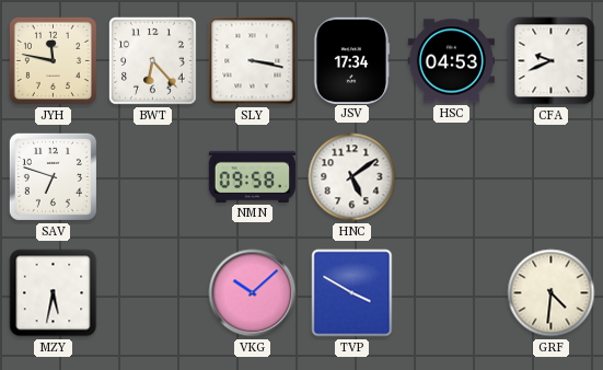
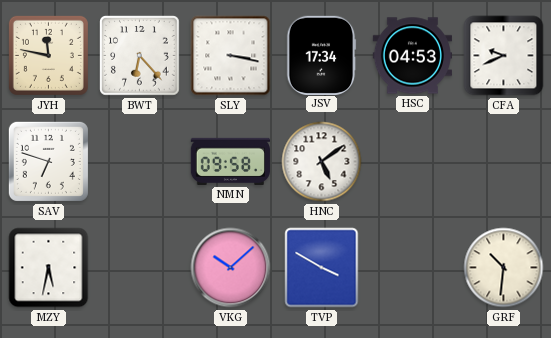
GRF: 4:31 -> 10:31
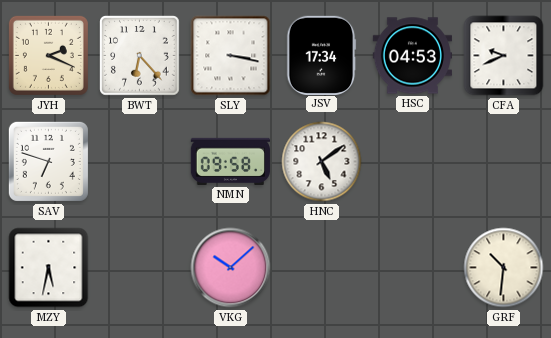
JYH: 11:47 -> 2:19
TVP: 3:50 -> none
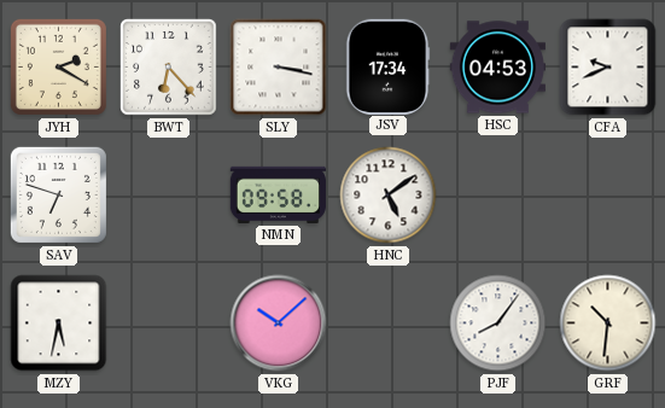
JYH: 2:19 -> 2:20
PJF: none -> 8:06
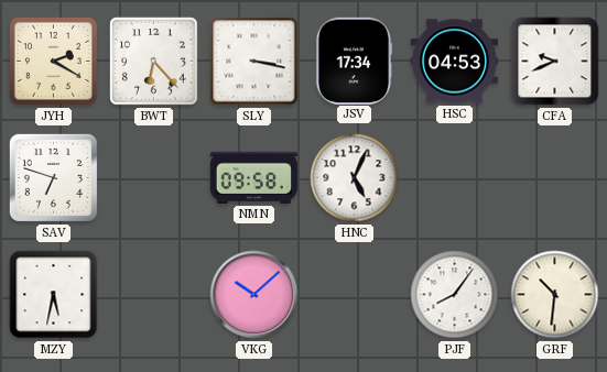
HNC: 5:09 -> 5:04
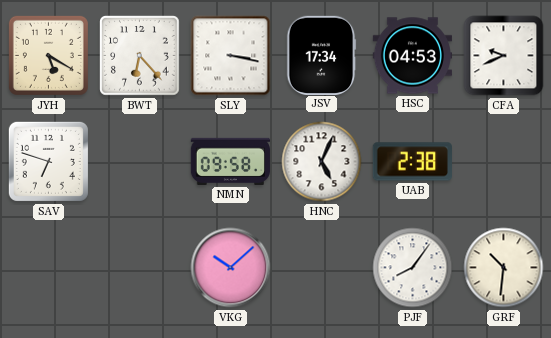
JYH: 2:20 -> 5:20
UAB: none -> 2:38
MZY: 5:32 -> none
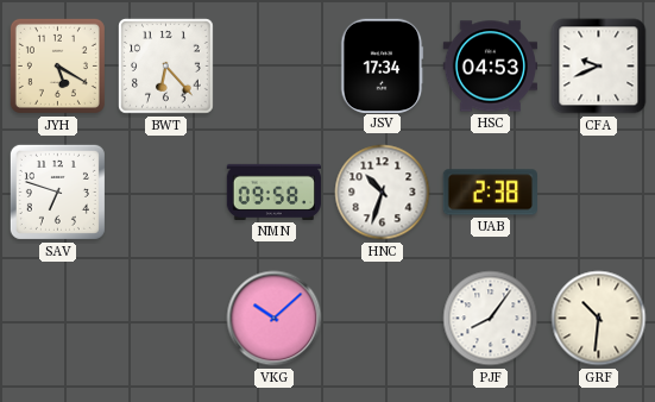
SLY: 3:17 -> none
HNC: 5:04 -> 10:33
